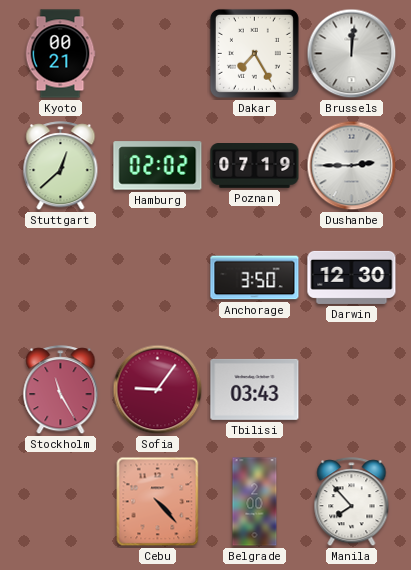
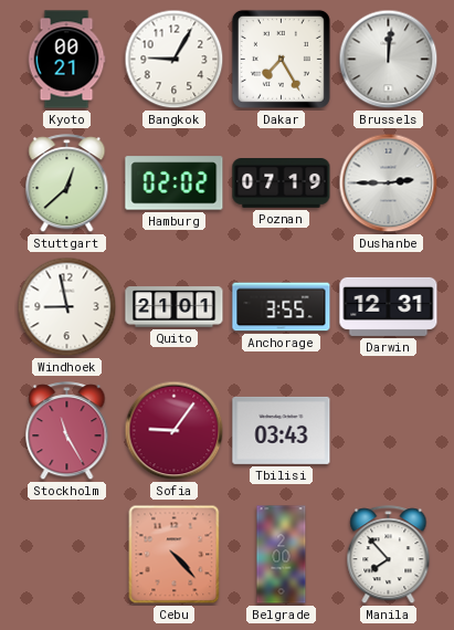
Bangkok: none -> 9:05
Windhoek: none -> 8:58
Quito: none -> 21:01
Anchorage: 3:50 -> 3:55
Darwin: 12:30 -> 12:31
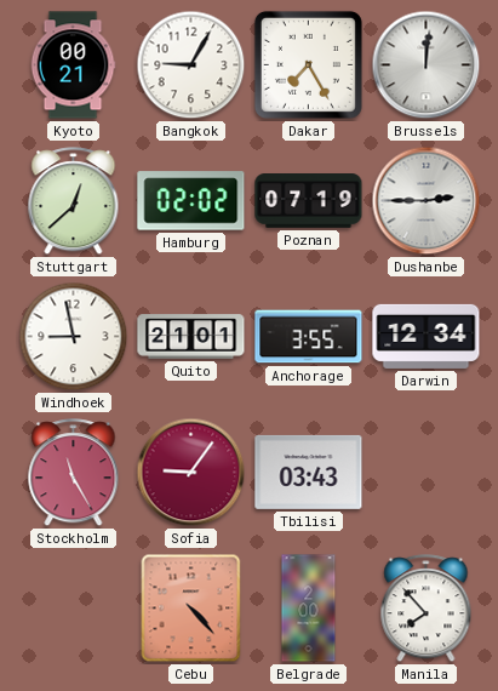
Darwin: 12:31 -> 12:34
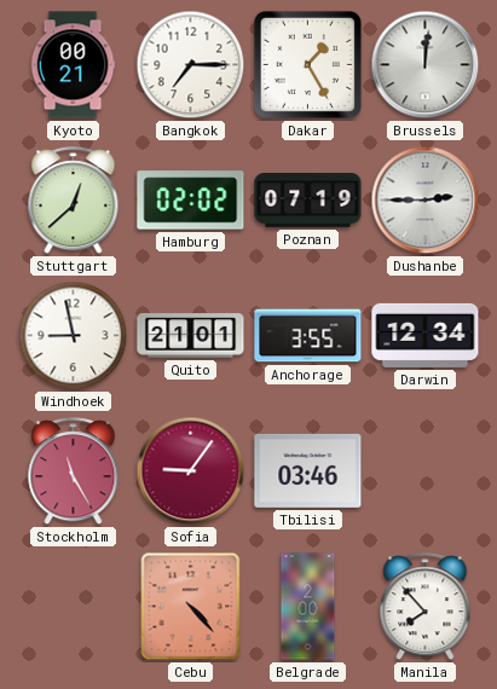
Bangkok: 9:05 -> 7:15
Dakar: 7:25 -> 1:25
Tbilisi: 03:43 -> 03:46
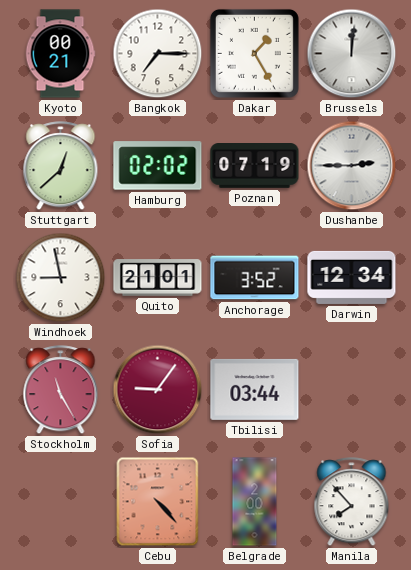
Anchorage: 3:55 -> 3:52
Tbilisi: 03:46 -> 03:44
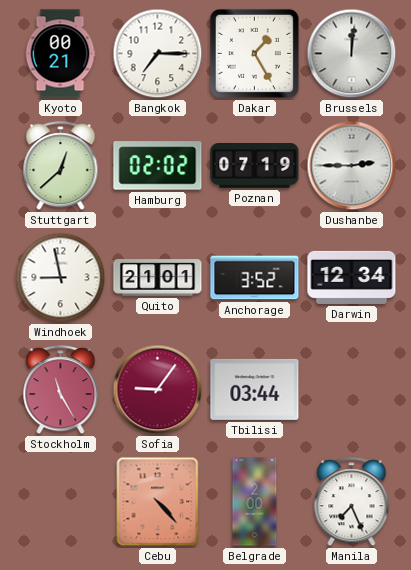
Manila: 7:53 -> 7:26
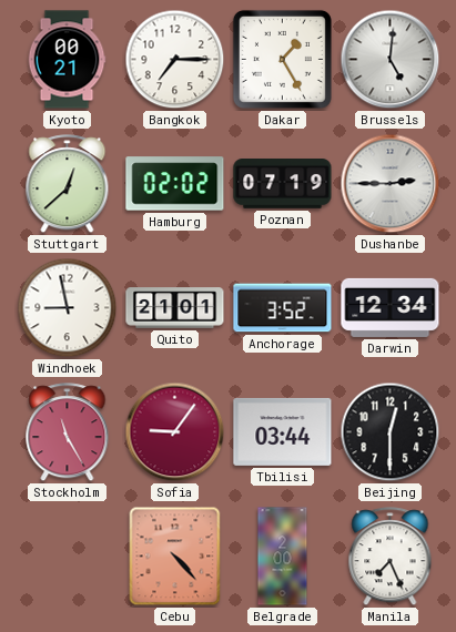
Brussels: 12:01 -> 5:01
Beijing: none -> 12:30
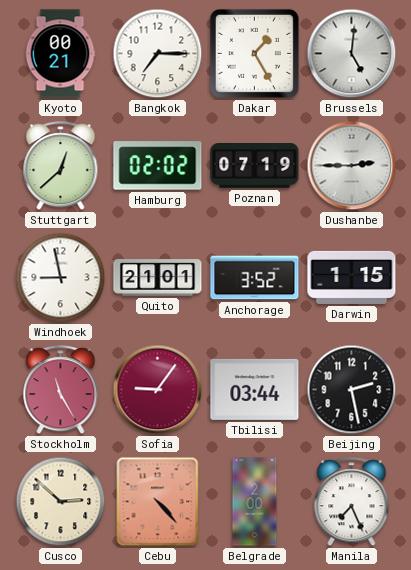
Darwin: 12:34 -> 1:15
Beijing: 12:30 -> 2:28
Cusco: none -> 2:52
